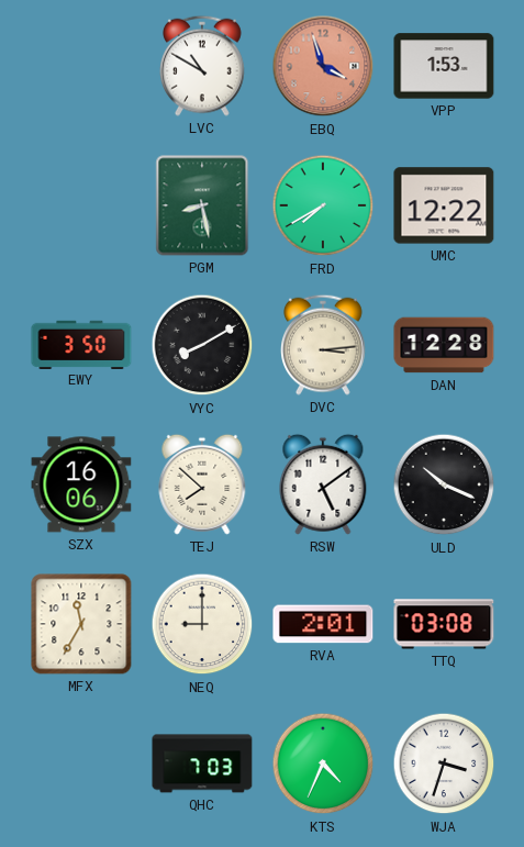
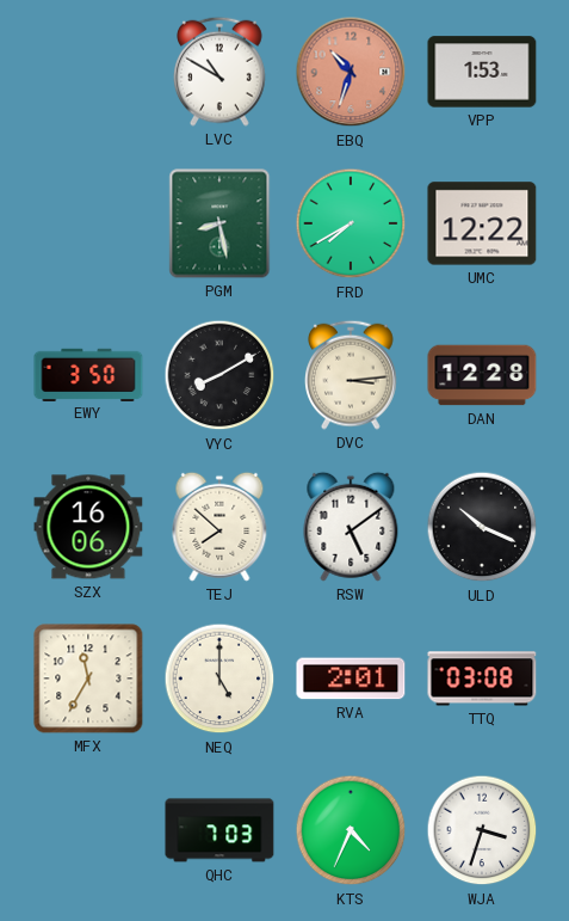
EBQ: 3:57 -> 10:33
NEQ: 9:00 -> 5:00
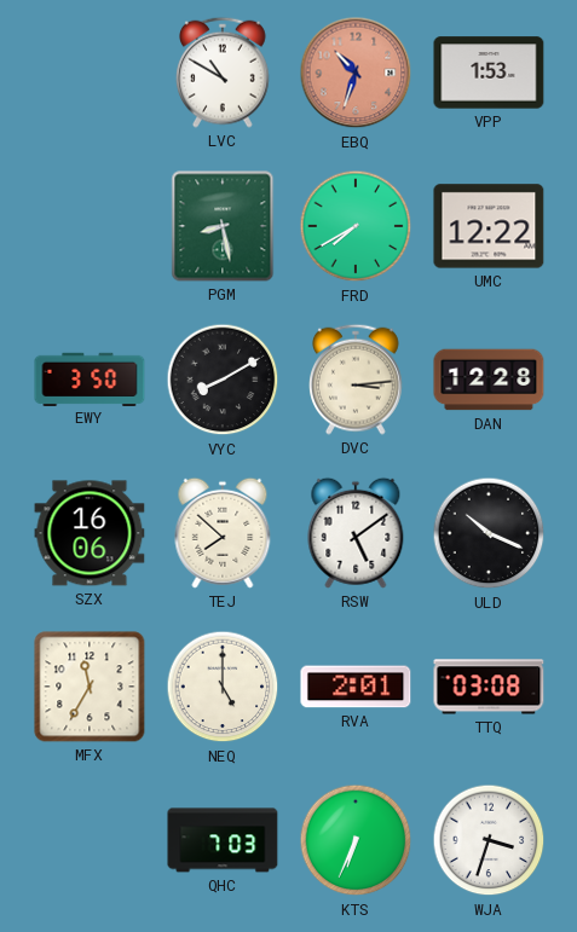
KTS: 4:34 -> 6:34
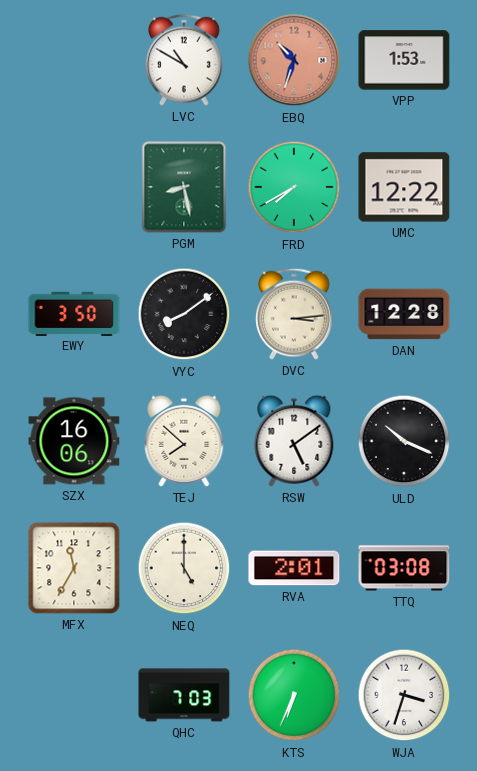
VYC: 8:10 -> 8:09
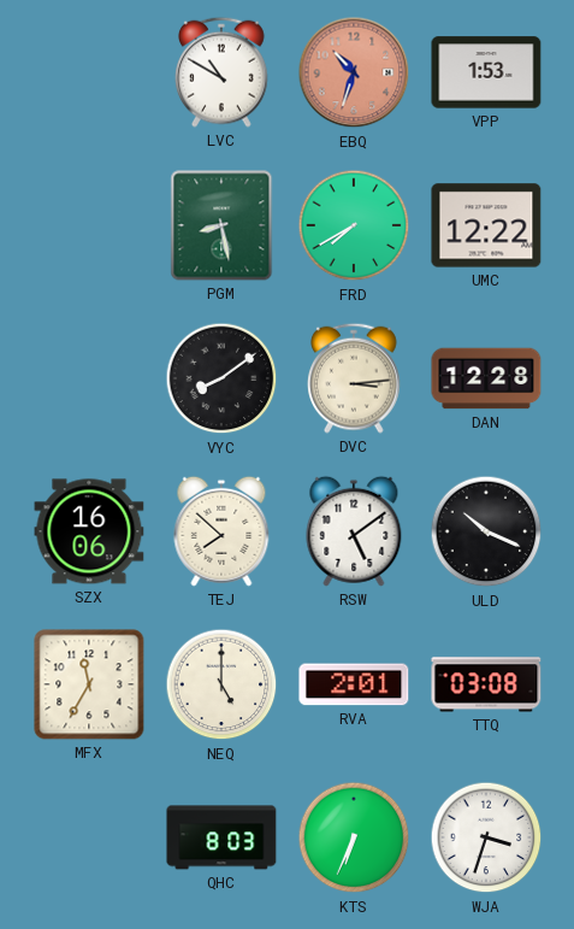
EWY: 3:50 -> none
QHC: 7:03 -> 8:03
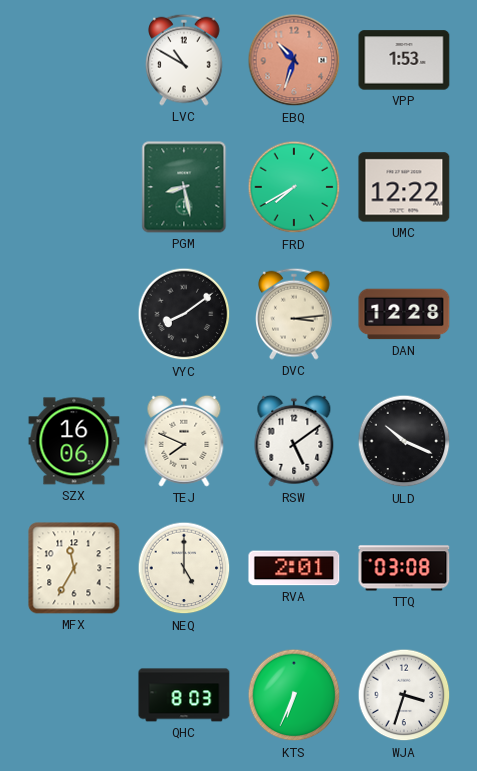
TEJ: 7:52 -> 7:49
